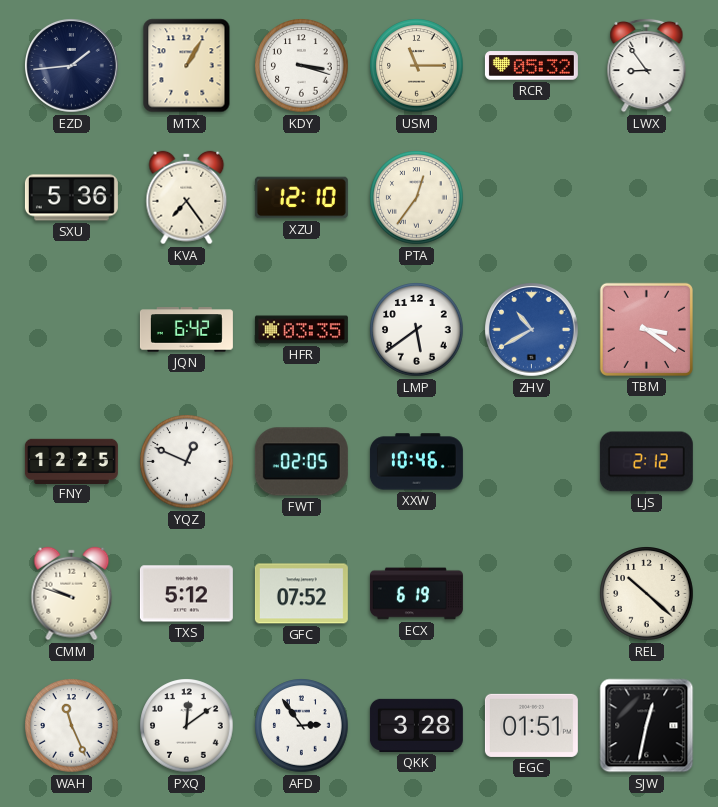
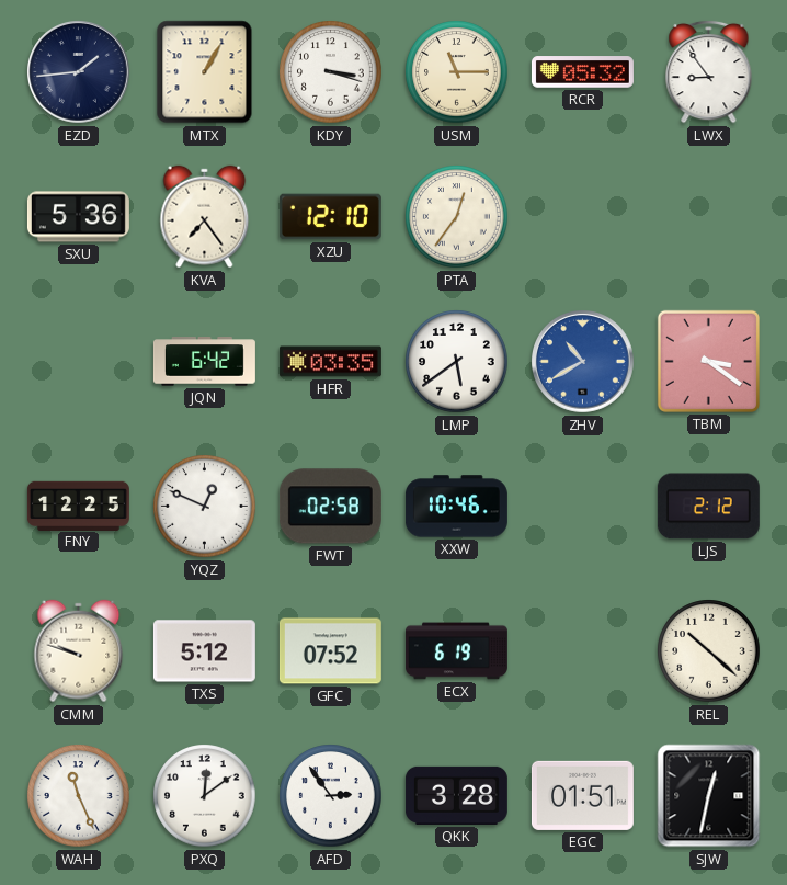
FWT: 02:05 -> 02:58
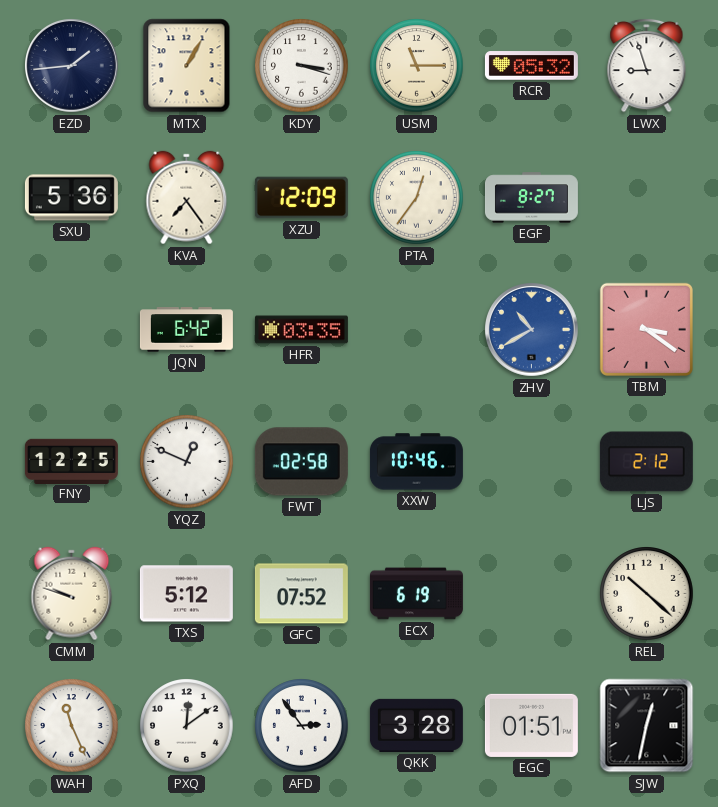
LWX: 8:54 -> 8:57
XZU: 12:10 -> 12:09
EGF: none -> 8:27
LMP: 5:39 -> none
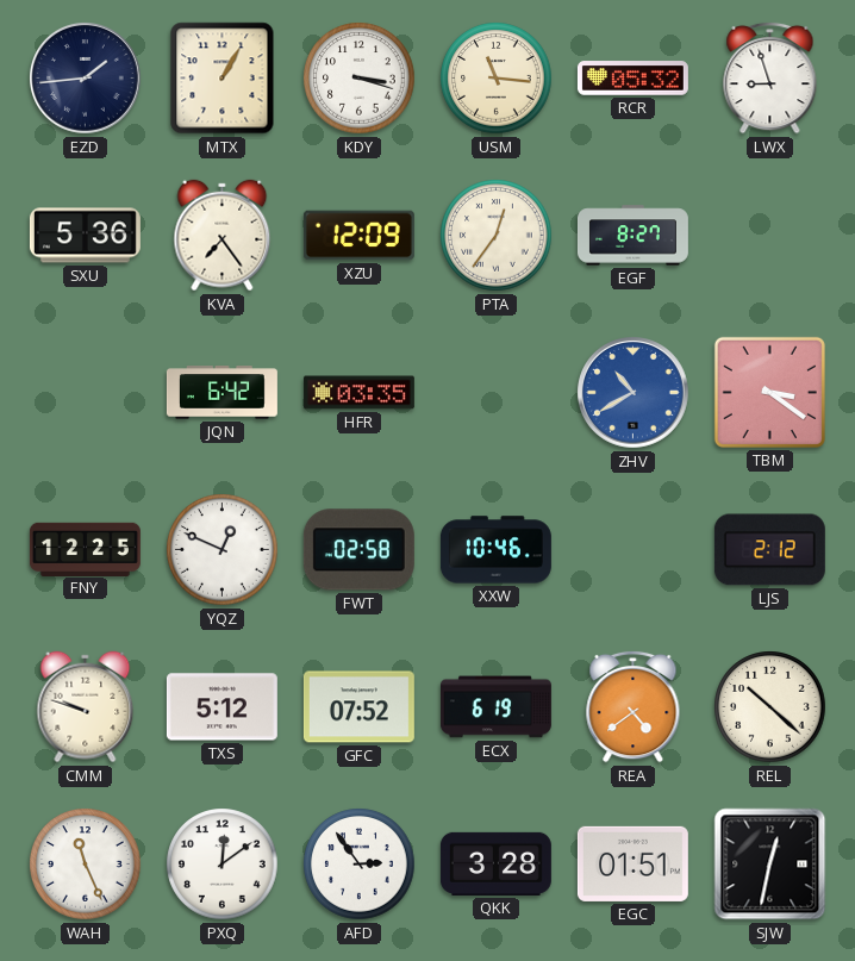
USM: 11:15 -> 11:16
REA: none -> 4:39
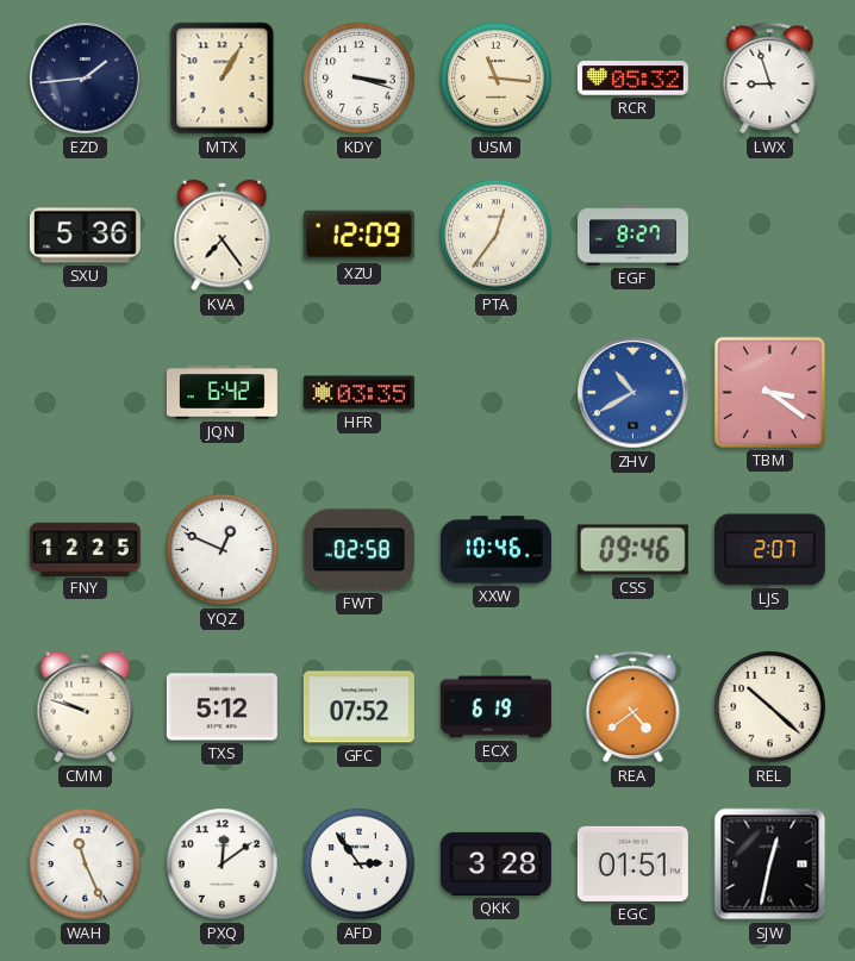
CSS: none -> 09:46
LJS: 2:12 -> 2:07
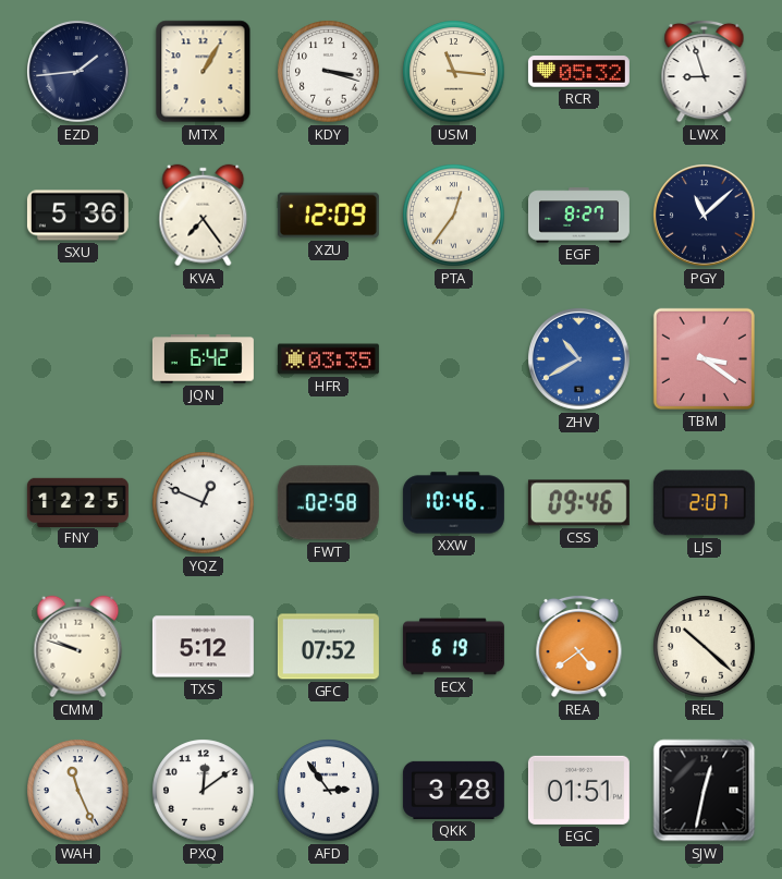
PGY: none -> 11:08
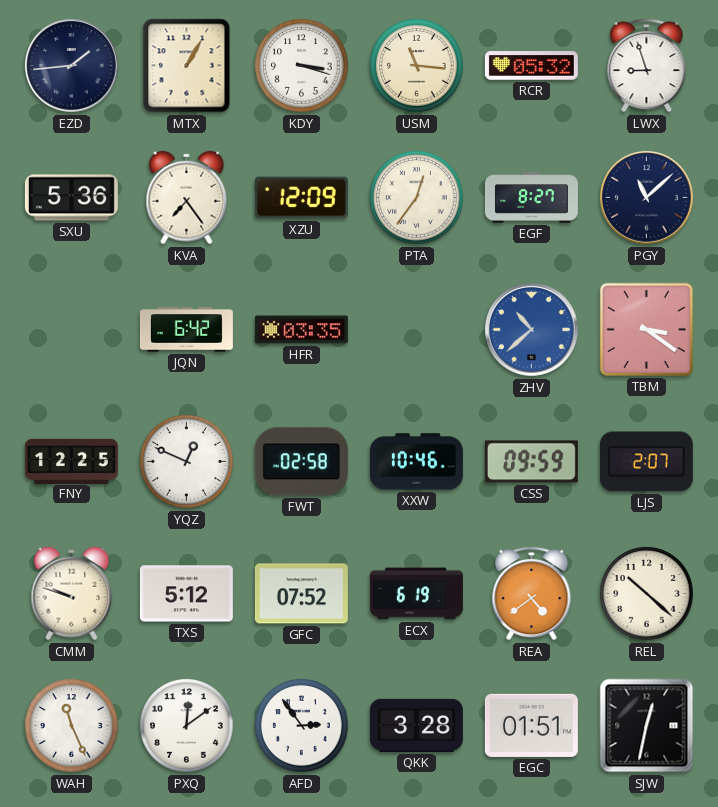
ZHV: 10:40 -> 10:38
CSS: 09:46 -> 09:59
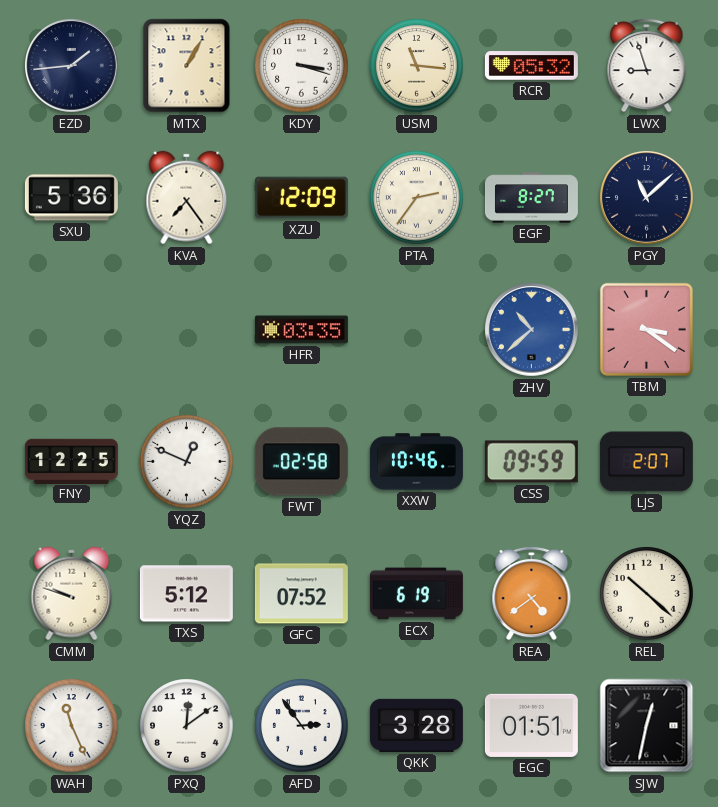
PTA: 12:36 -> 2:36
JQN: 6:42 -> none
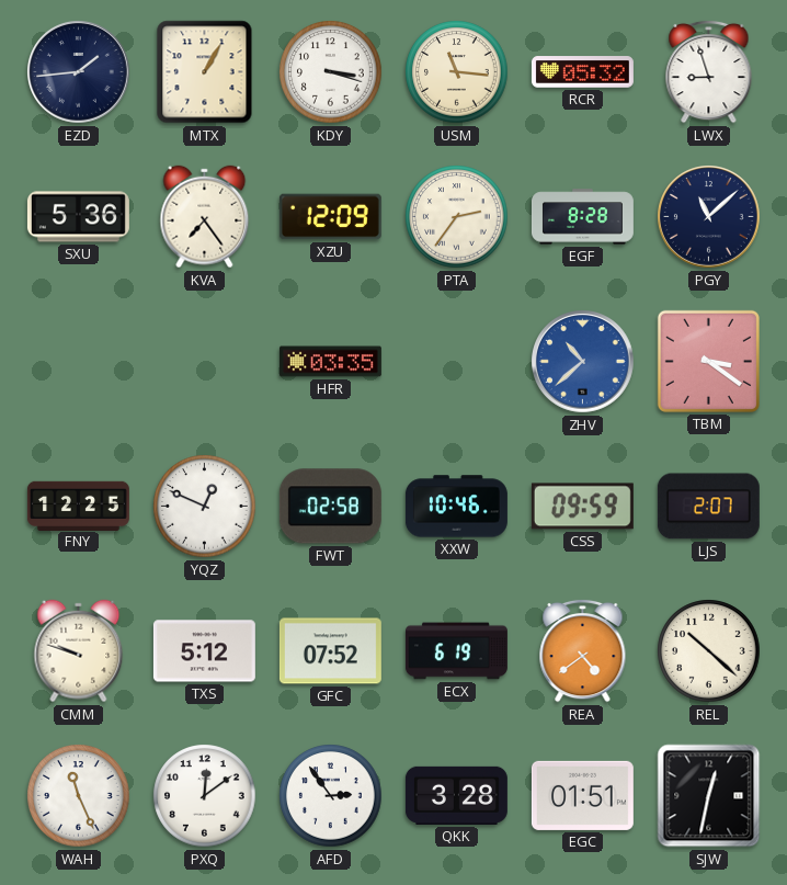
EGF: 8:27 -> 8:28
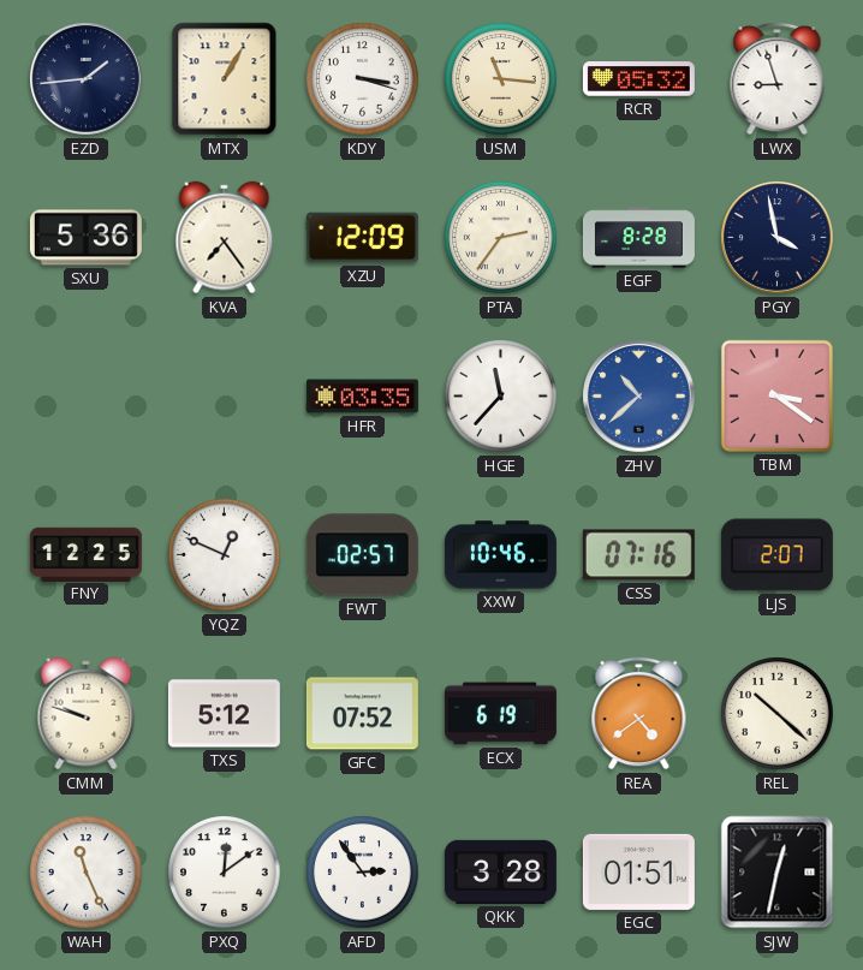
PGY: 11:08 -> 3:58
HGE: none -> 11:37
FWT: 02:58 -> 02:57
CSS: 09:59 -> 07:16
